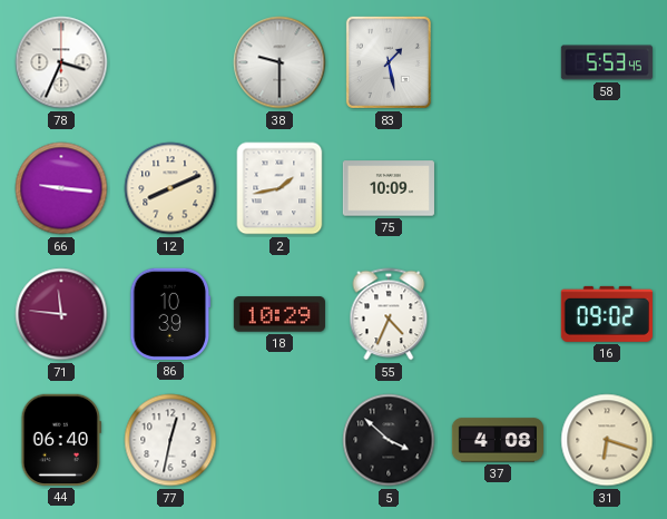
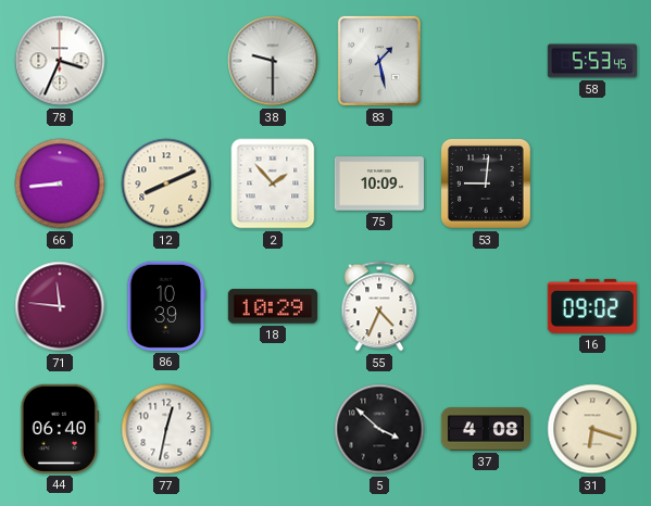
66: 9:16 -> 8:44
2: 1:43 -> 1:53
53: none -> 9:01
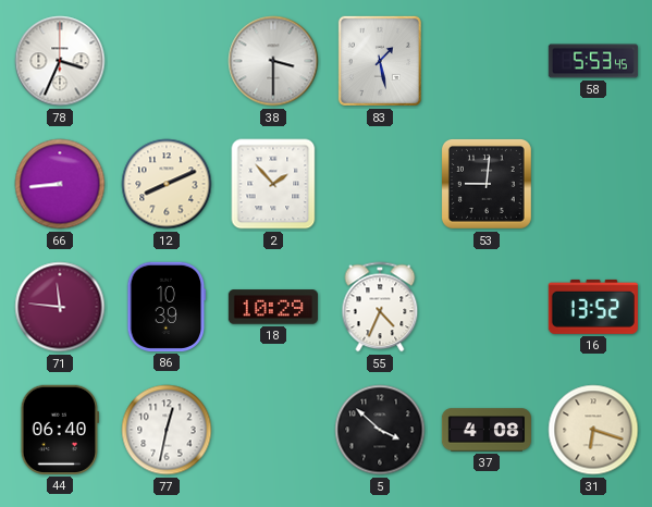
38: 9:30 -> 3:30
75: 10:09 -> none
16: 09:02 -> 13:52
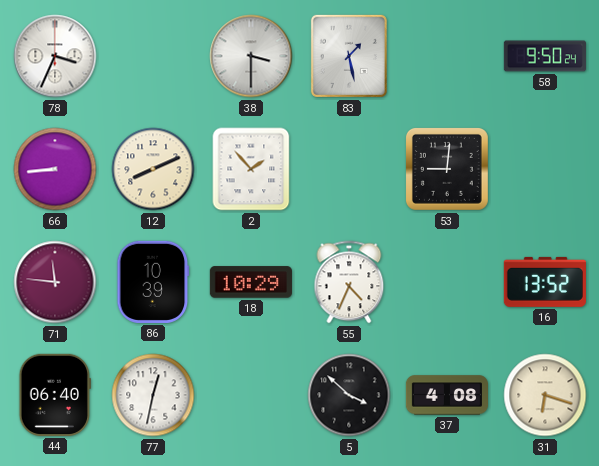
58: 5:53 -> 9:50
